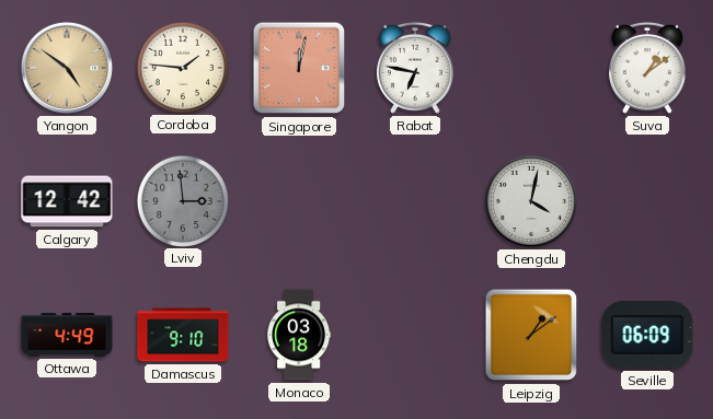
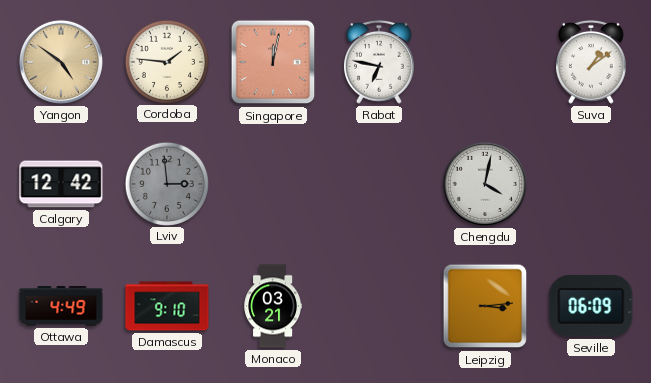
Monaco: 03:18 -> 03:21
Leipzig: 1:09 -> 3:14
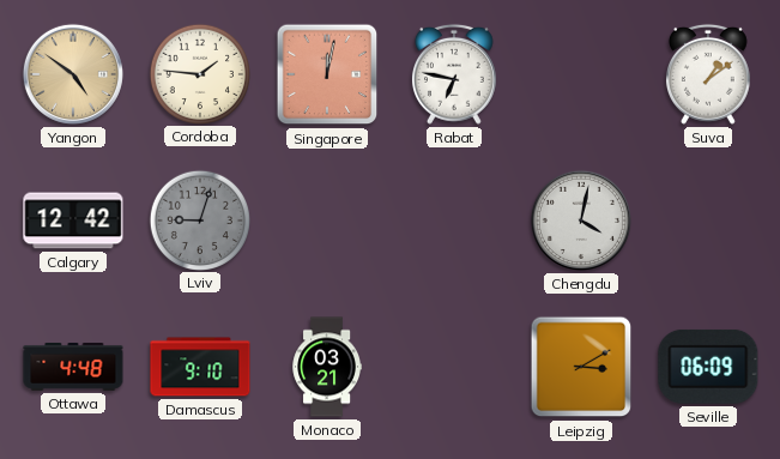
Lviv: 2:59 -> 9:03
Ottawa: 4:49 -> 4:48
Leipzig: 3:14 -> 3:10
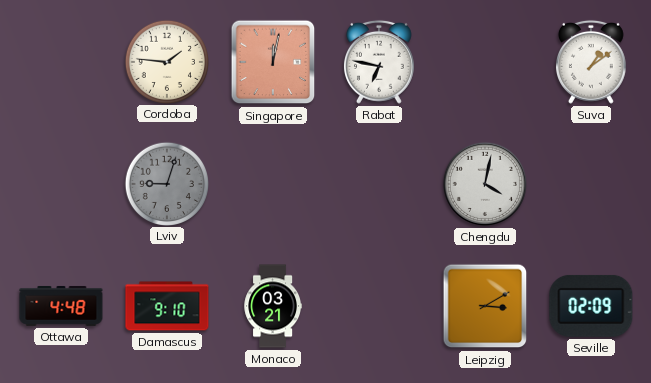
Yangon: 4:51 -> none
Calgary: 12:42 -> none
Seville: 06:09 -> 02:09
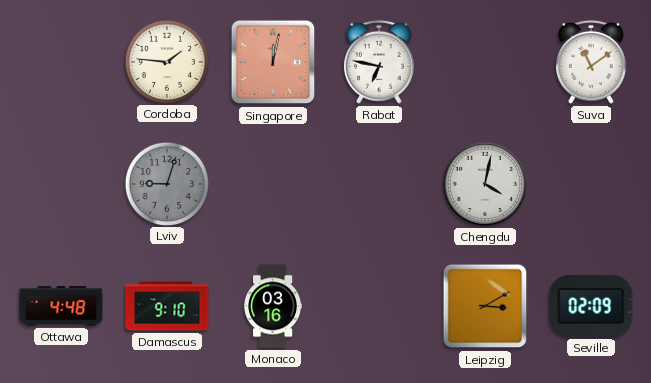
Suva: 1:09 -> 11:09
Monaco: 03:21 -> 03:16
